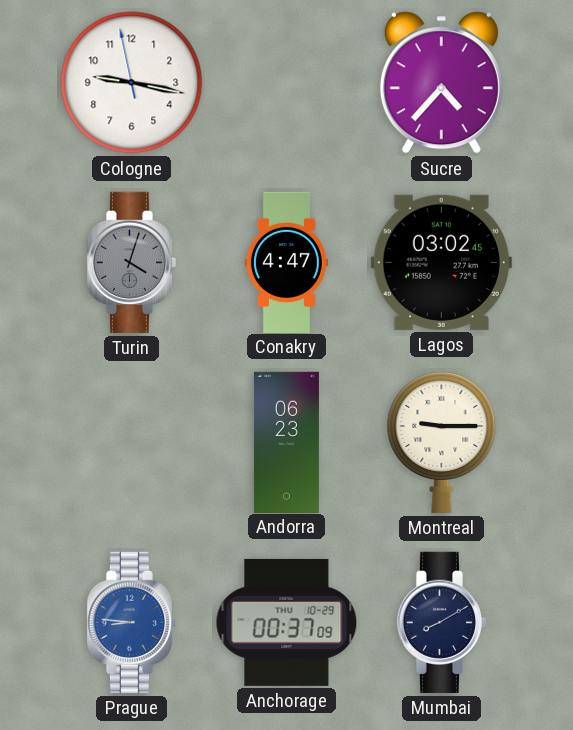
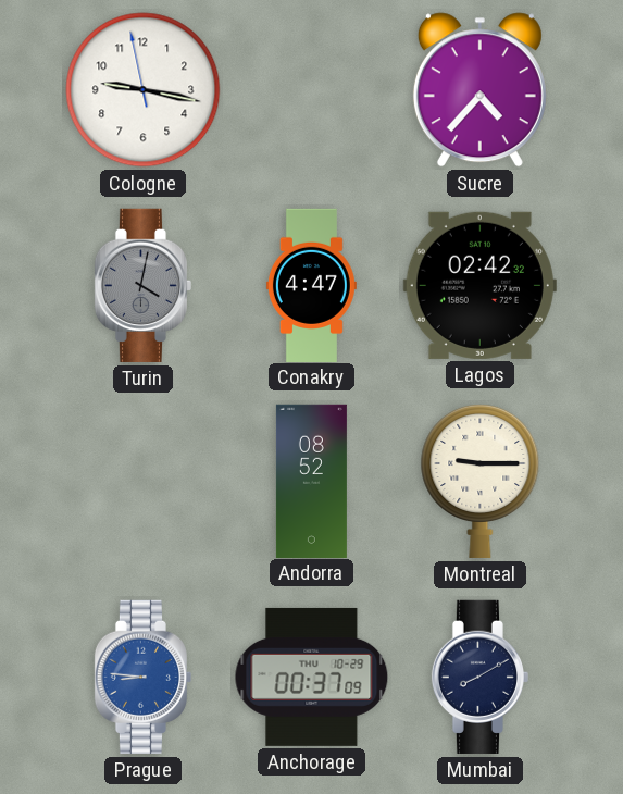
Turin: 4:03 -> 4:02
Lagos: 03:02 -> 02:42
Andorra: 06:23 -> 08:52
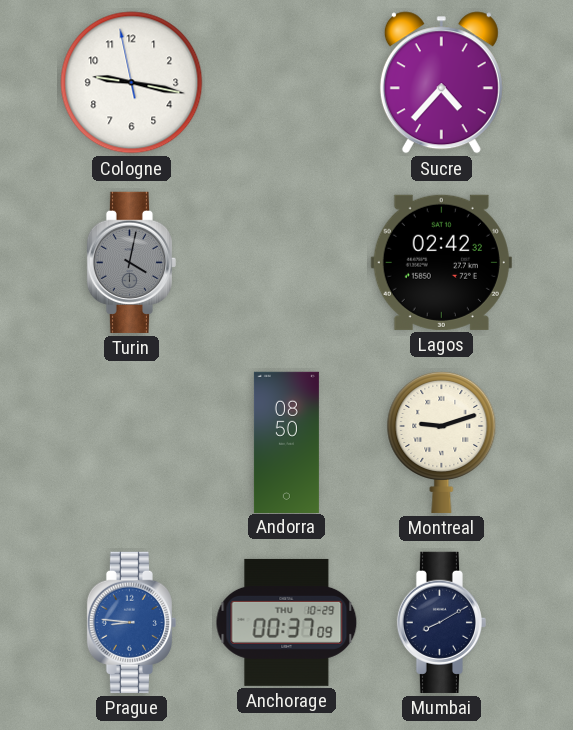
Conakry: 4:47 -> none
Andorra: 08:52 -> 08:50
Montreal: 9:15 -> 9:12
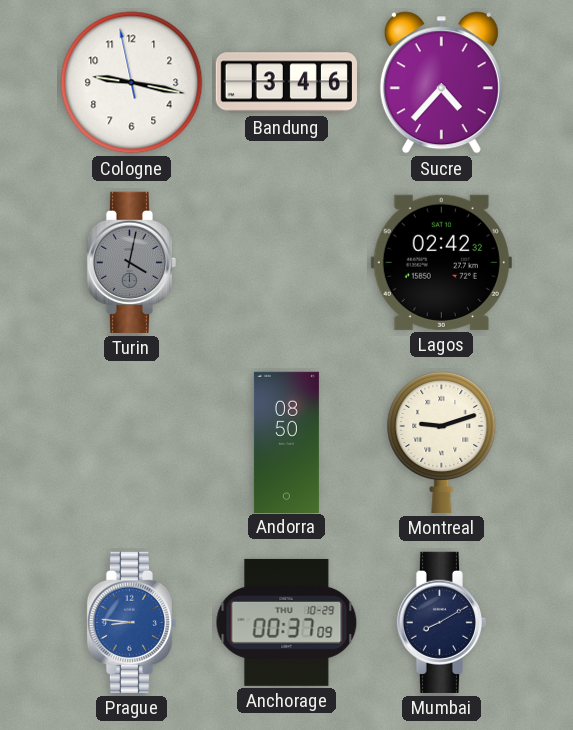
Bandung: none -> 3:46
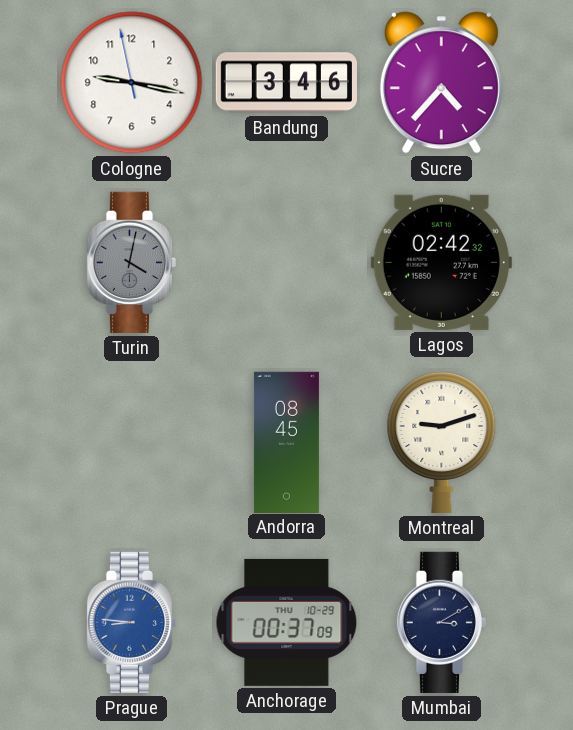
Andorra: 08:50 -> 08:45
Mumbai: 8:10 -> 3:10
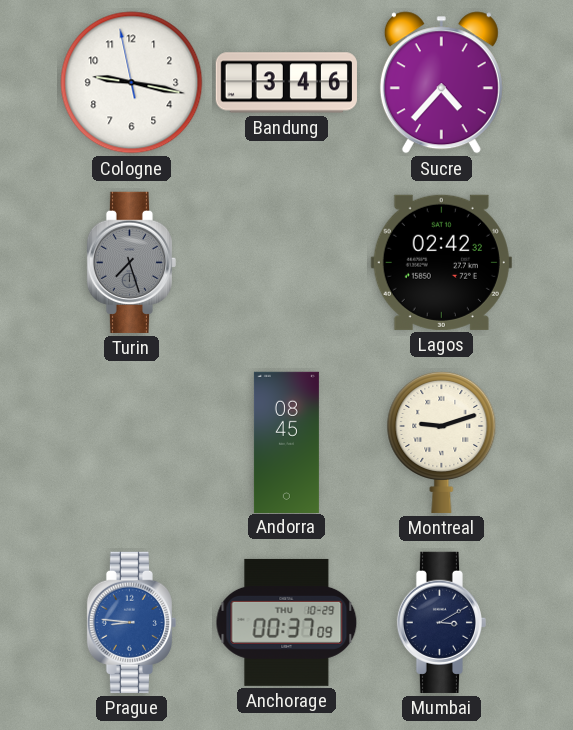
Turin: 4:02 -> 7:27
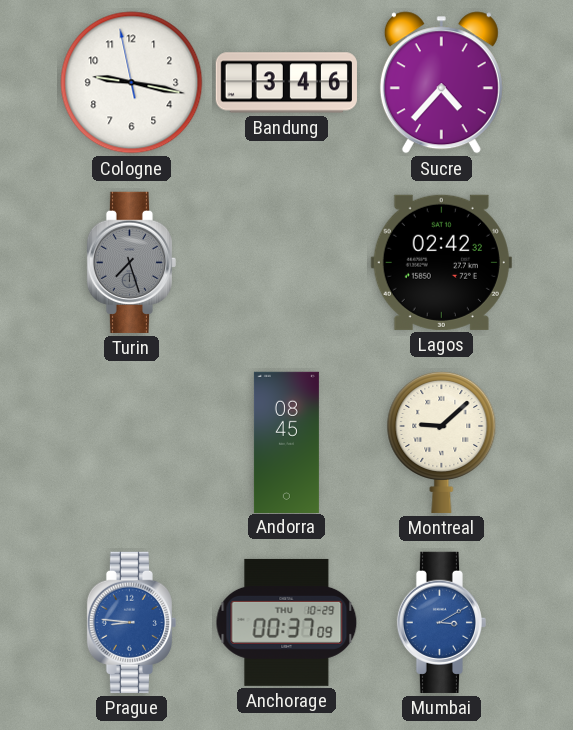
Montreal: 9:12 -> 9:08
Mumbai dial: navy -> blue
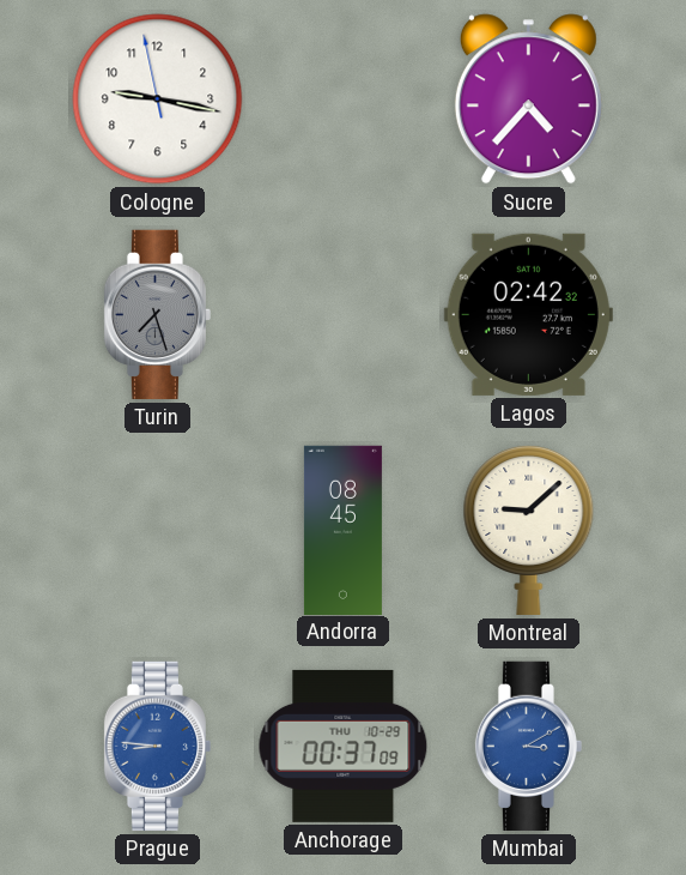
Bandung: 3:46 -> none
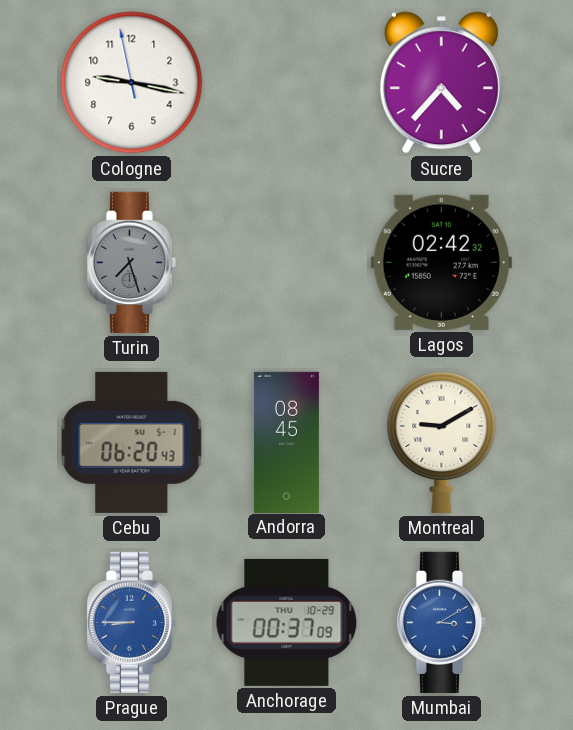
Cebu: none -> 06:20
Montreal: 9:08 -> 9:10
Prague: 8:46 -> 8:45
